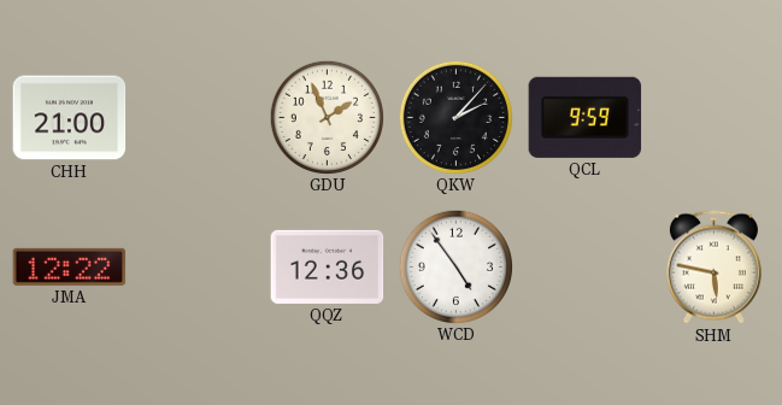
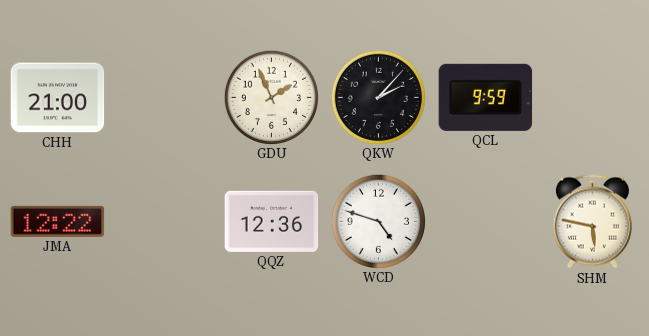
WCD: 4:54 -> 4:48
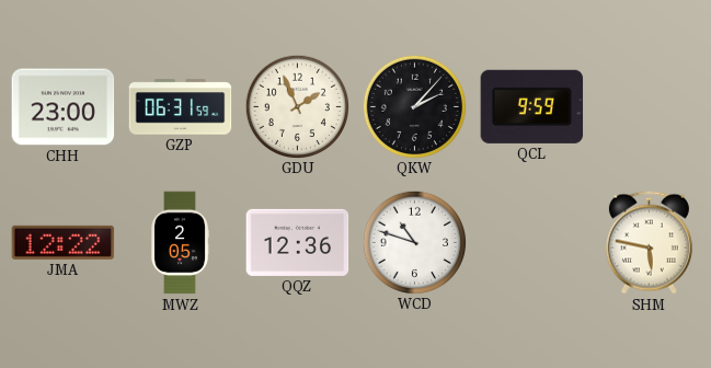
CHH: 21:00 -> 23:00
GZP: none -> 06:31
MWZ: none -> 2:05
WCD: 4:48 -> 10:48
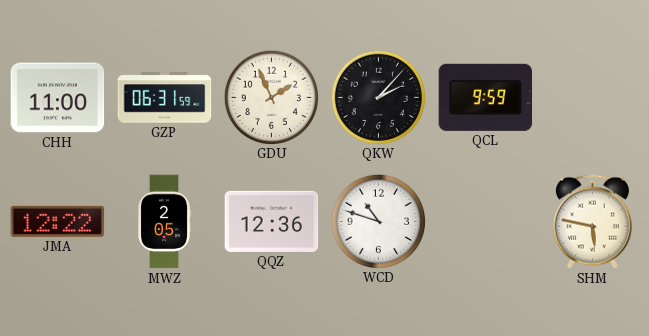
CHH: 23:00 -> 11:00
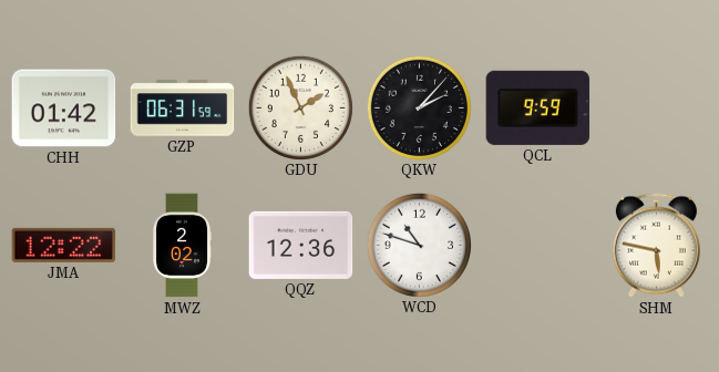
CHH: 11:00 -> 01:42
MWZ: 2:05 -> 2:02
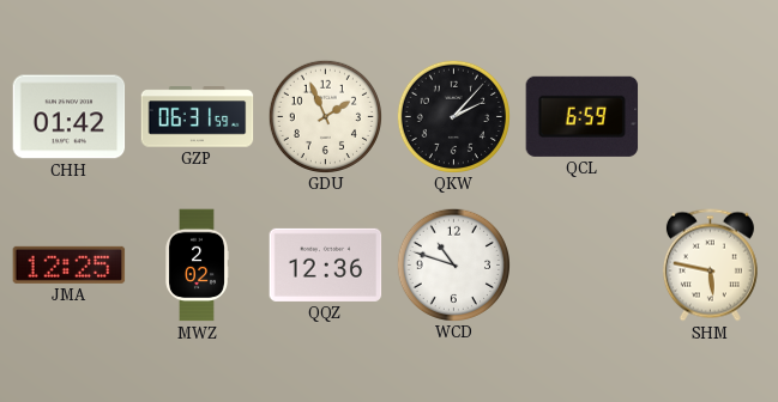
QCL: 9:59 -> 6:59
JMA: 12:22 -> 12:25
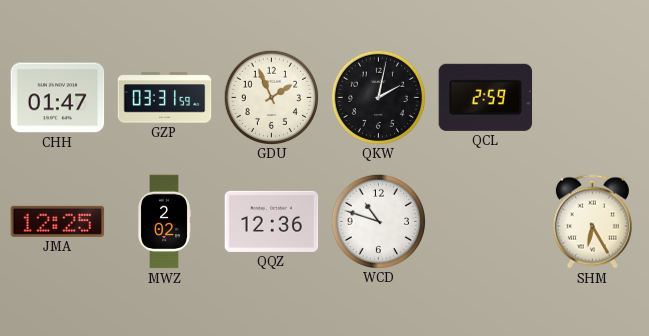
CHH: 01:42 -> 01:47
GZP: 06:31 -> 03:31
QKW: 2:07 -> 2:02
QCL: 6:59 -> 2:59
SHM: 5:47 -> 6:25
